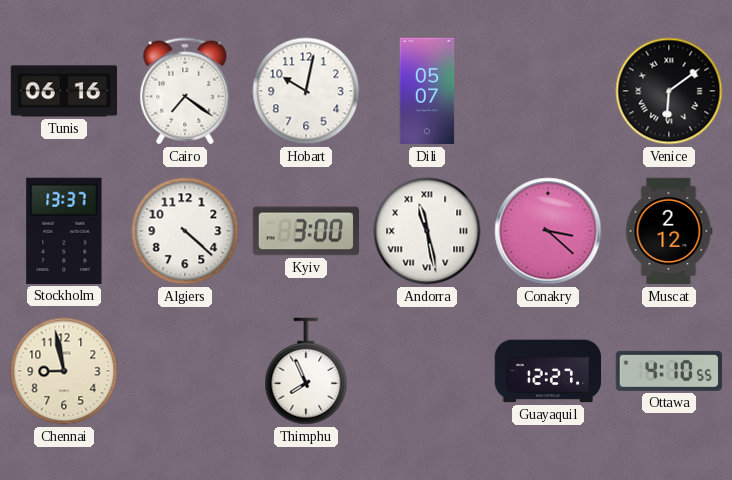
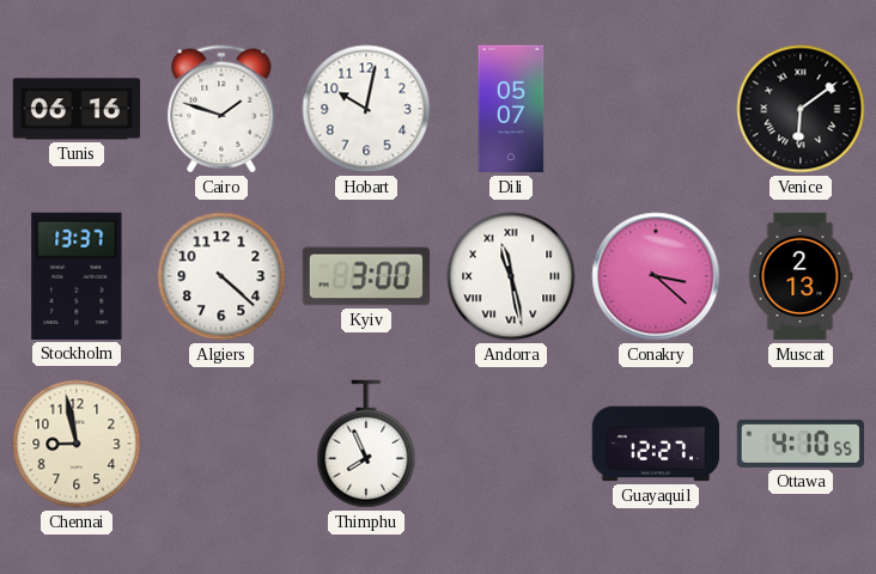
Cairo: 7:21 -> 1:48
Muscat: 2:12 -> 2:13
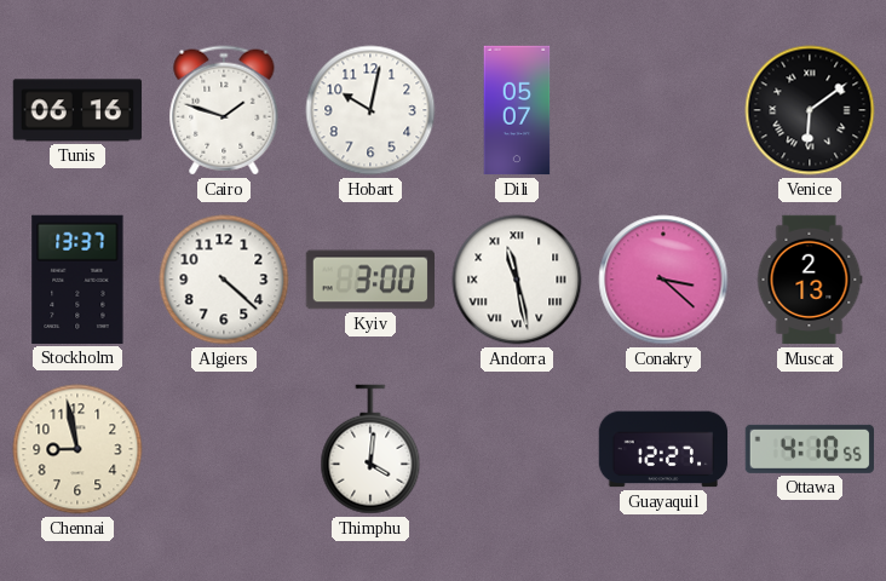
Thimphu: 7:56 -> 4:01
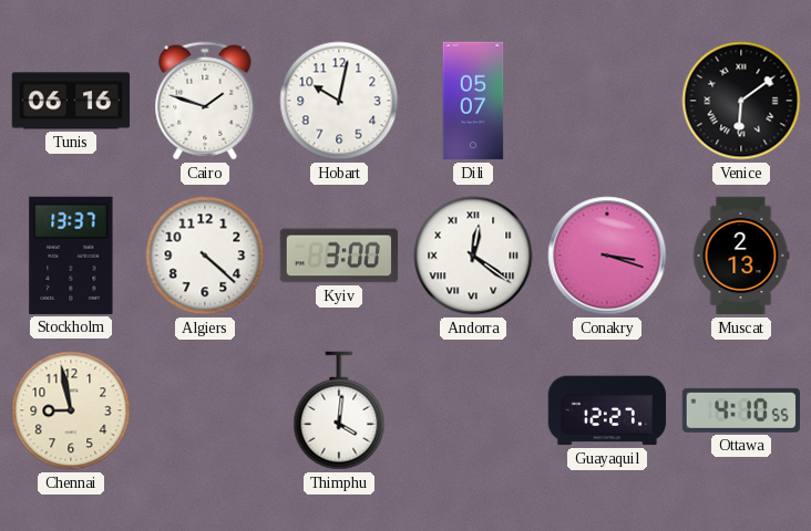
Andorra: 11:28 -> 12:21
Conakry: 3:22 -> 3:18
